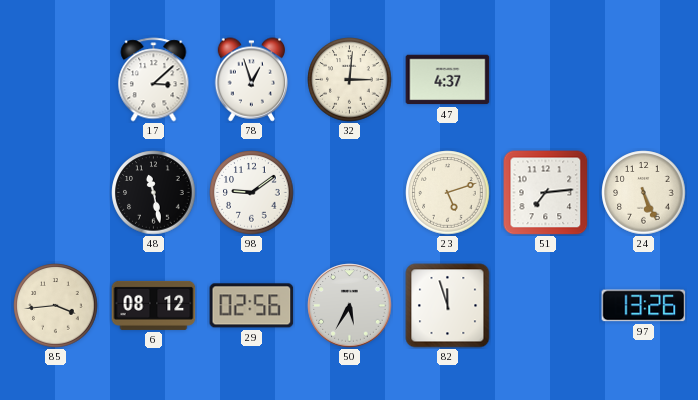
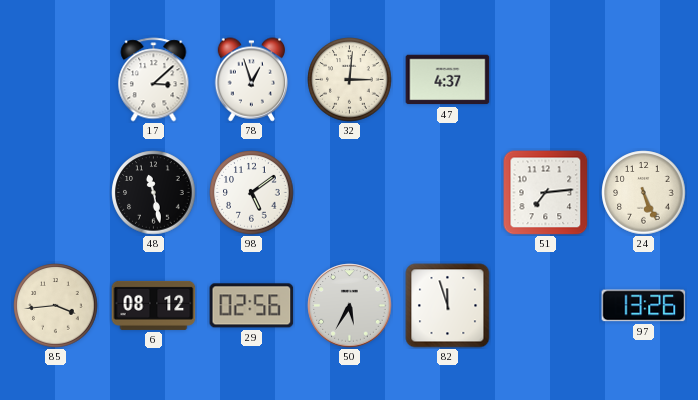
98: 9:09 -> 5:09
23: 5:12 -> none
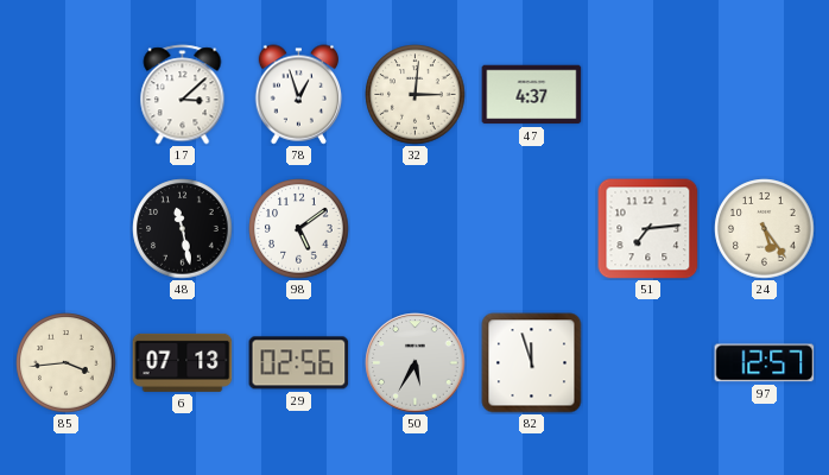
24: 5:26 -> 5:24
6: 08:12 -> 07:13
97: 13:26 -> 12:57
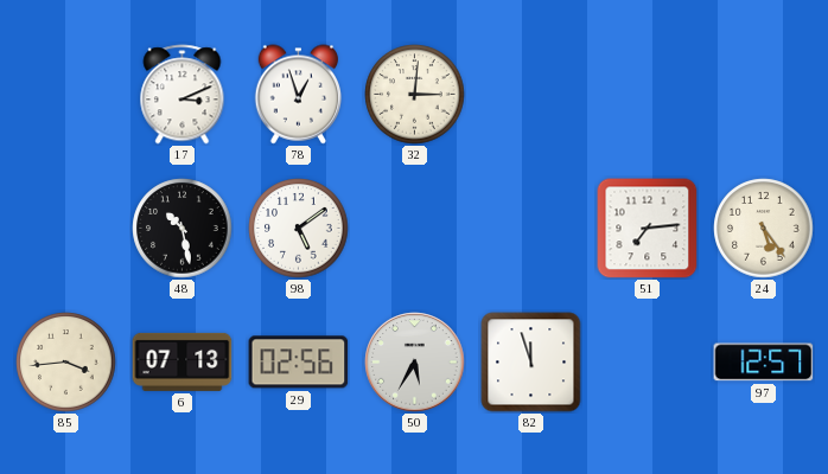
17: 3:08 -> 3:11
47: 4:37 -> none
48: 11:28 -> 10:28
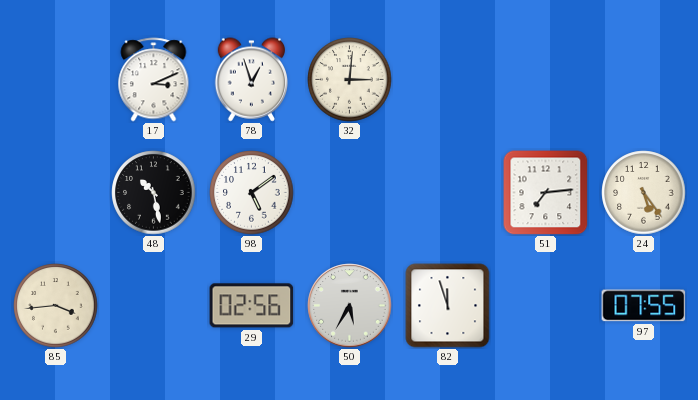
6: 07:13 -> none
97: 12:57 -> 07:55
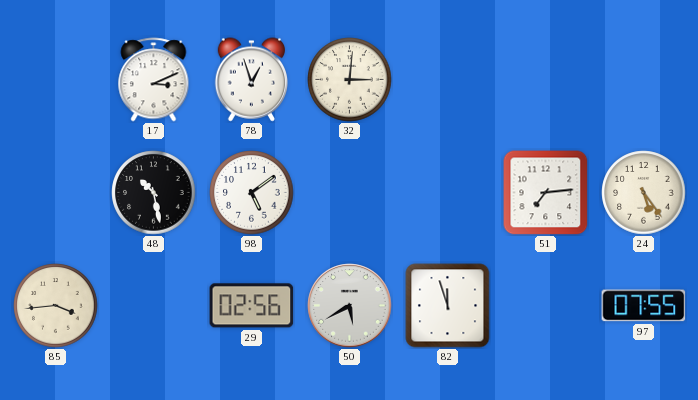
50: 5:35 -> 5:40
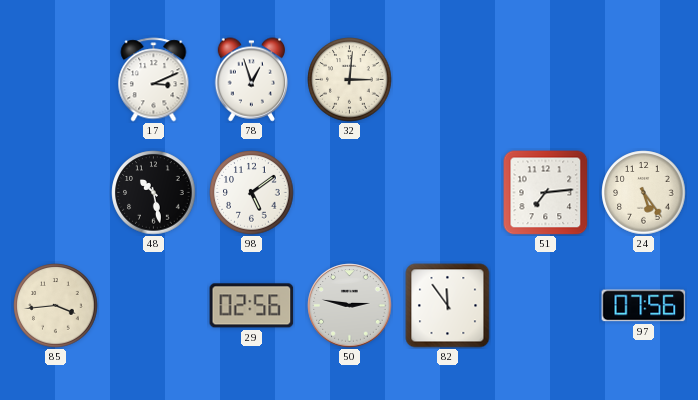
50: 5:40 -> 2:47
82: 11:57 -> 11:54
97: 07:55 -> 07:56
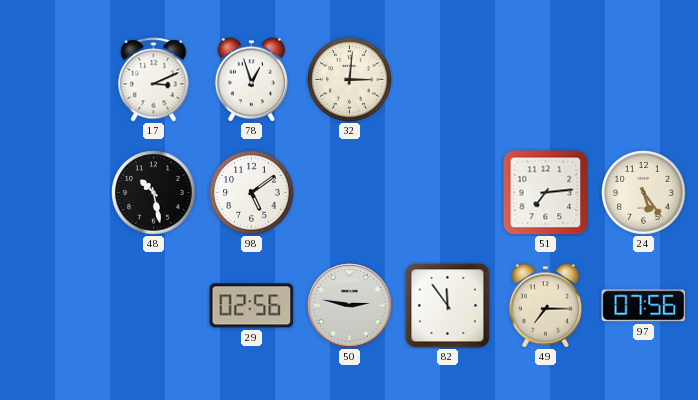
85: 3:44 -> none
49: none -> 7:15
